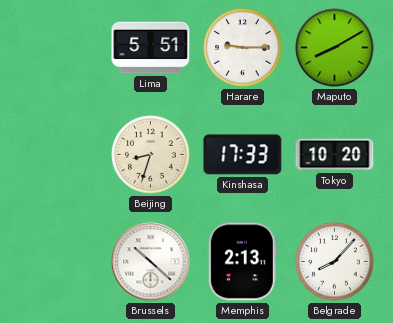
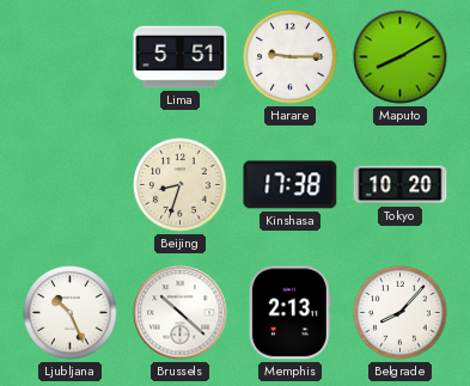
Kinshasa: 17:33 -> 17:38
Ljubljana: none -> 10:26
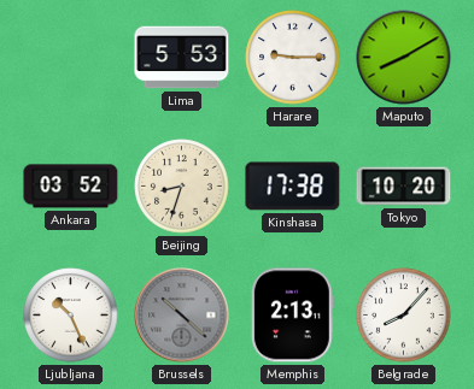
Lima: 5:51 -> 5:53
Ankara: none -> 03:52
Brussels dial: white -> grey
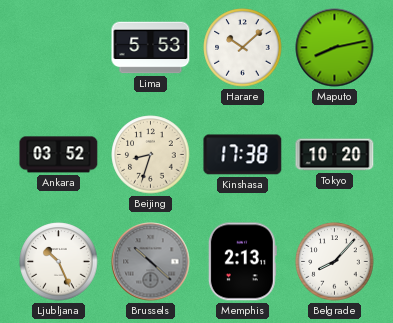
Harare: 9:15 -> 10:08
Maputo: 8:10 -> 8:13
